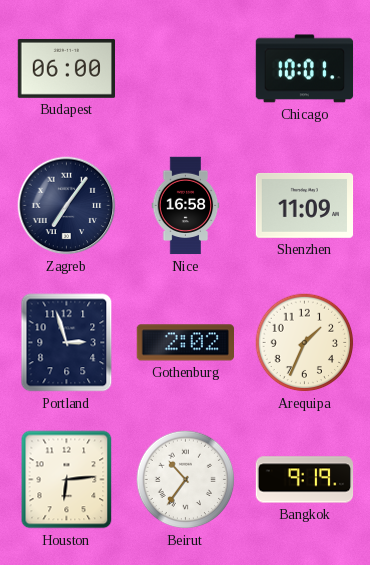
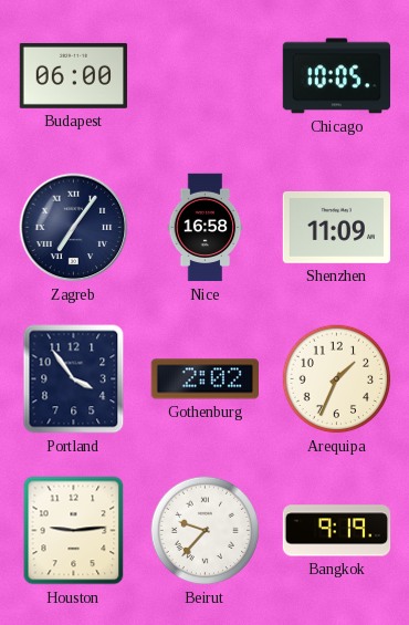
Chicago: 10:01 -> 10:05
Portland: 2:57 -> 3:54
Houston: 6:14 -> 9:14
Beirut: 10:36 -> 9:37
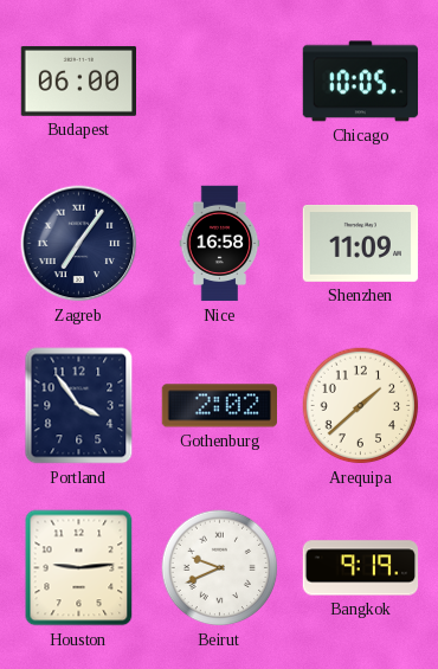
Arequipa: 1:34 -> 1:38
Beirut: 9:37 -> 9:41
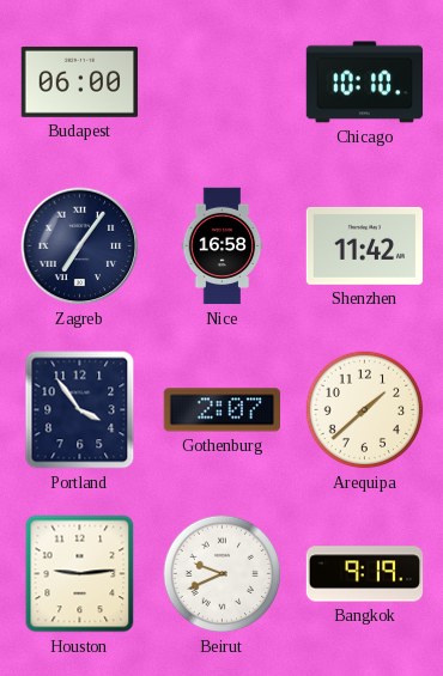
Chicago: 10:05 -> 10:10
Shenzhen: 11:09 -> 11:42
Gothenburg: 2:02 -> 2:07
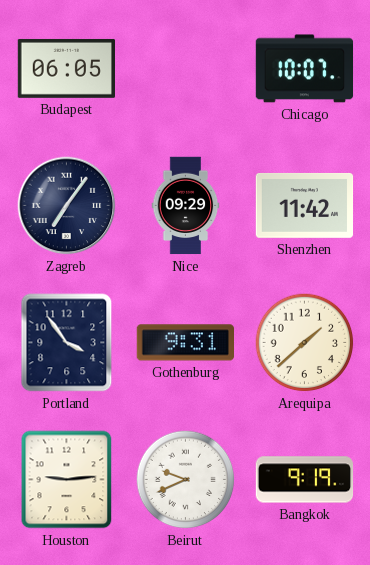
Budapest: 06:00 -> 06:05
Chicago: 10:10 -> 10:07
Nice: 16:58 -> 09:29
Gothenburg: 2:07 -> 9:31
